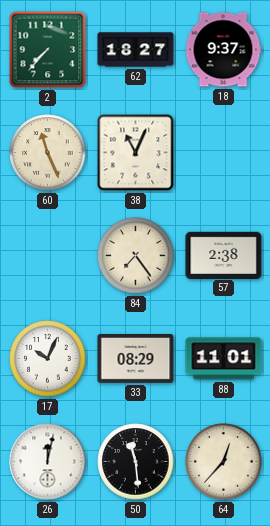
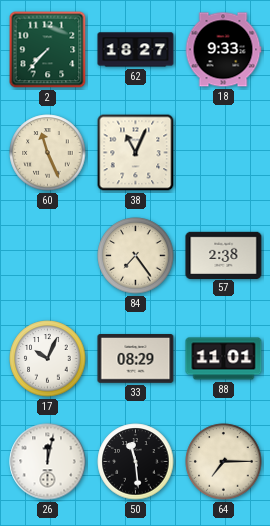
18: 9:37 -> 9:33
64: 12:37 -> 7:15
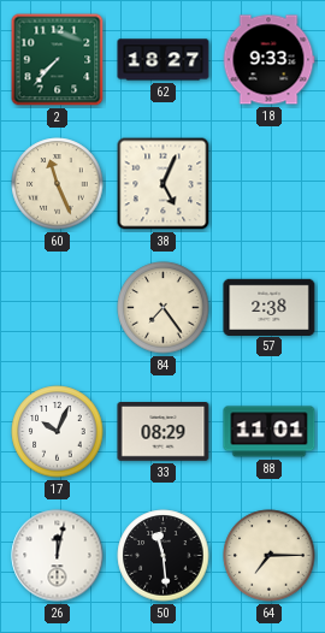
38: 11:04 -> 5:04
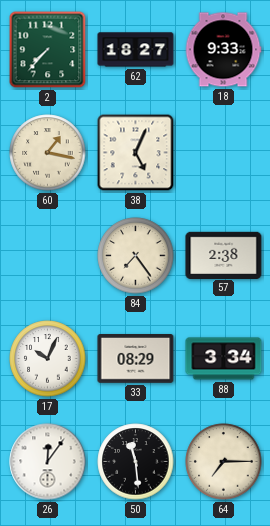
60: 11:26 -> 1:17
88: 11:01 -> 3:34
26: 12:02 -> 12:06
